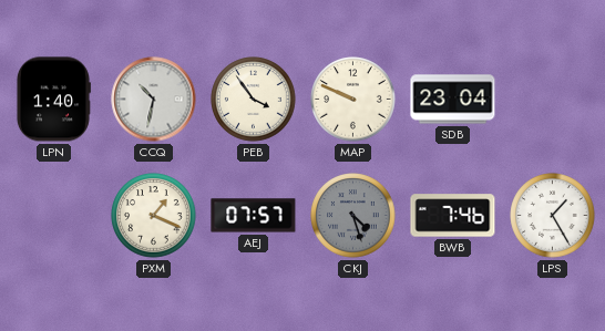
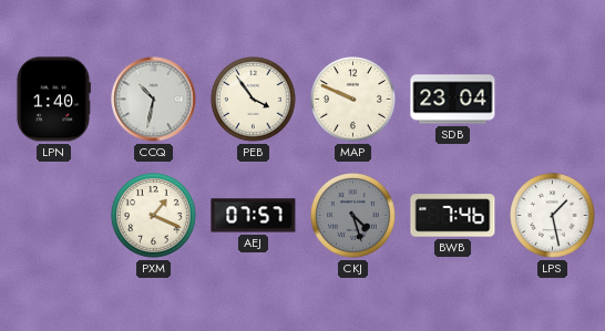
LPS: 1:25 -> 1:28
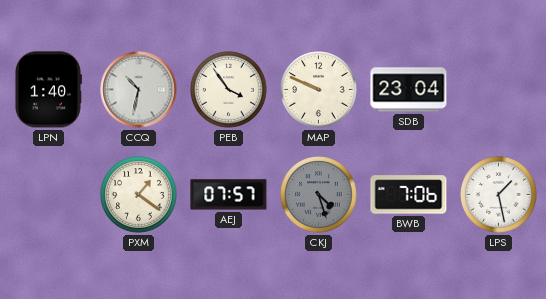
PXM: 1:19 -> 1:21
BWB: 7:46 -> 7:06
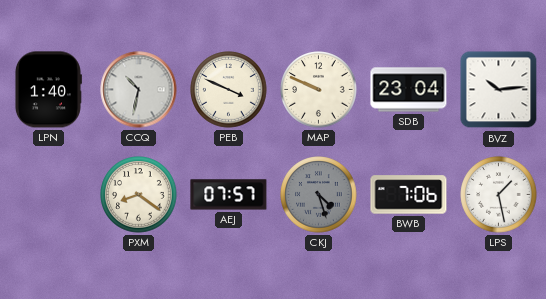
PEB: 3:54 -> 3:49
BVZ: none -> 10:14
PXM: 1:21 -> 8:21
